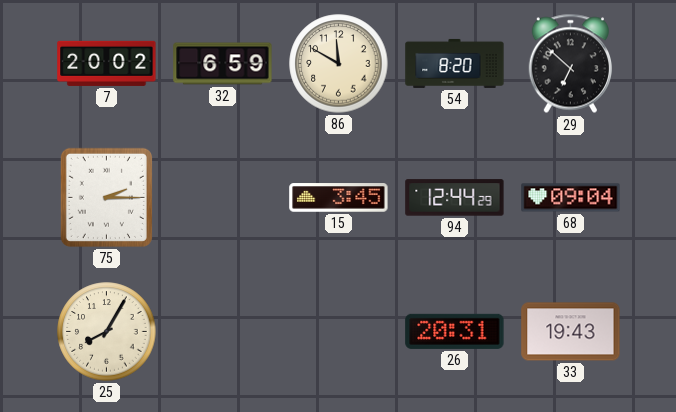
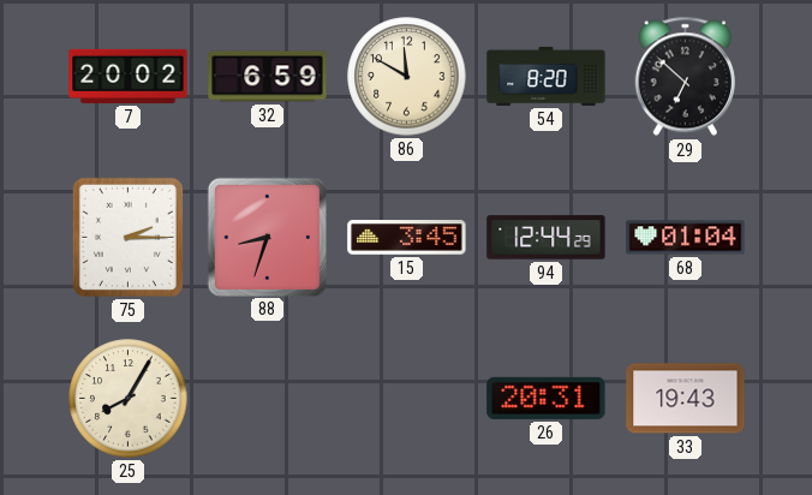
88: none -> 8:33
68: 09:04 -> 01:04
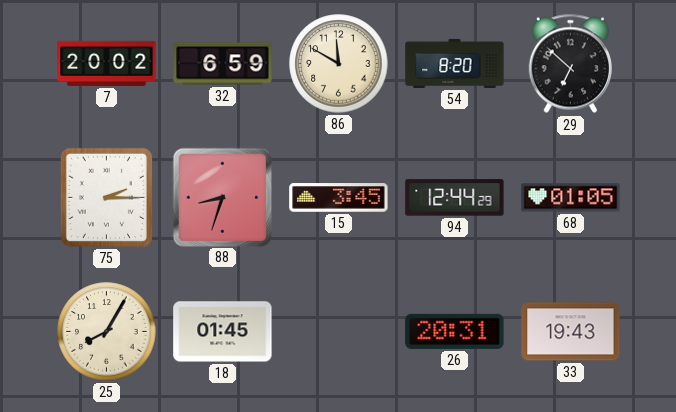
68: 01:04 -> 01:05
18: none -> 01:45
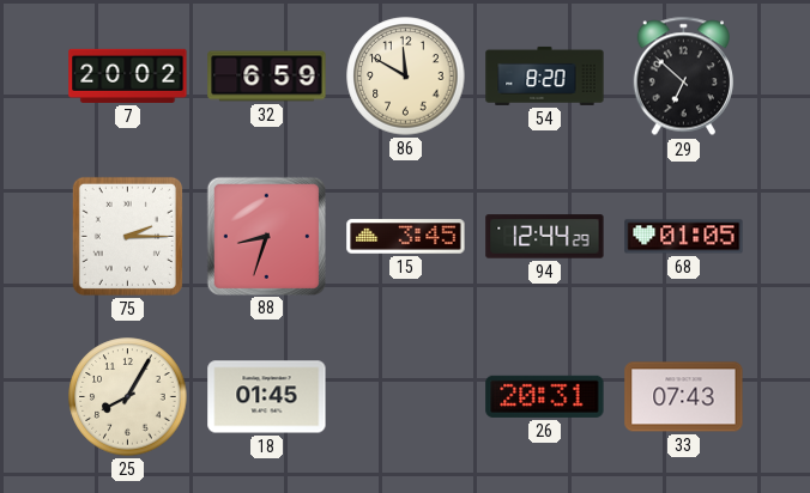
33: 19:43 -> 07:43
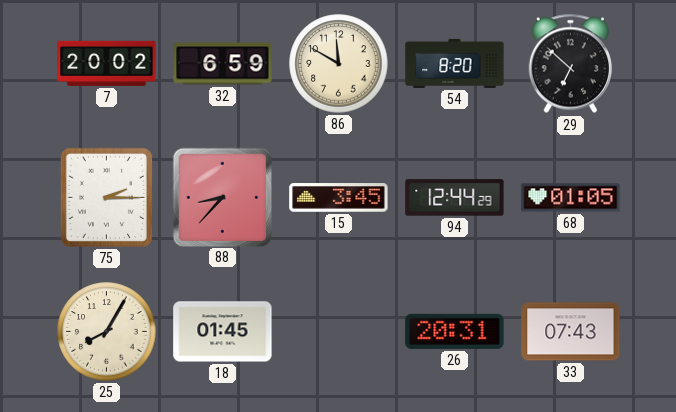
88: 8:33 -> 8:37
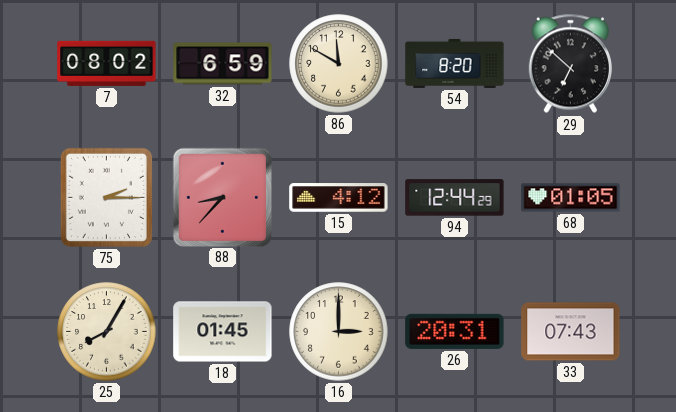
7: 20:02 -> 08:02
15: 3:45 -> 4:12
16: none -> 3:00
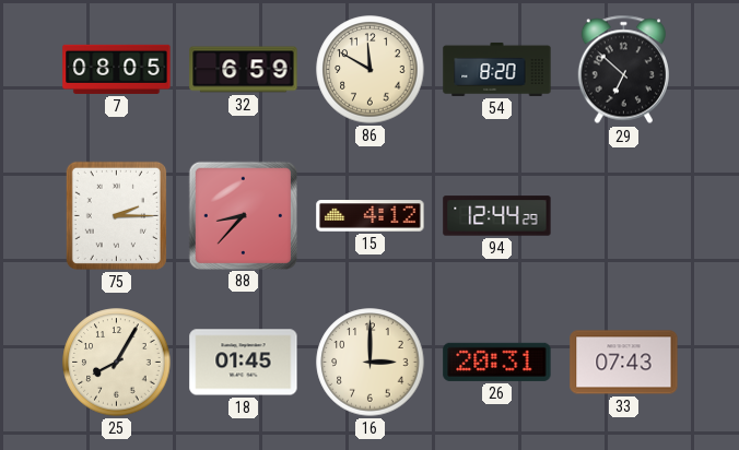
7: 08:02 -> 08:05
68: 01:05 -> none
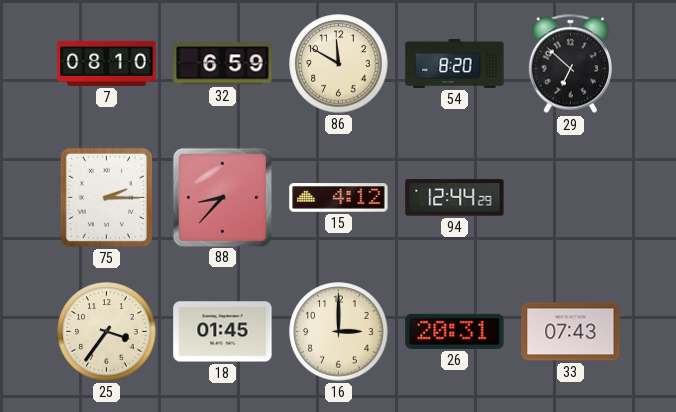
7: 08:05 -> 08:10
25: 8:05 -> 3:36
